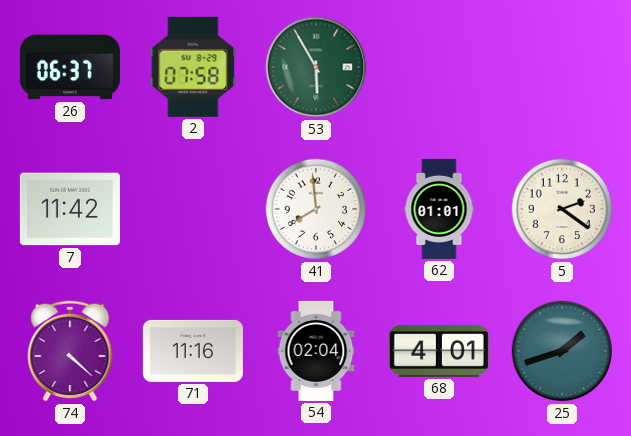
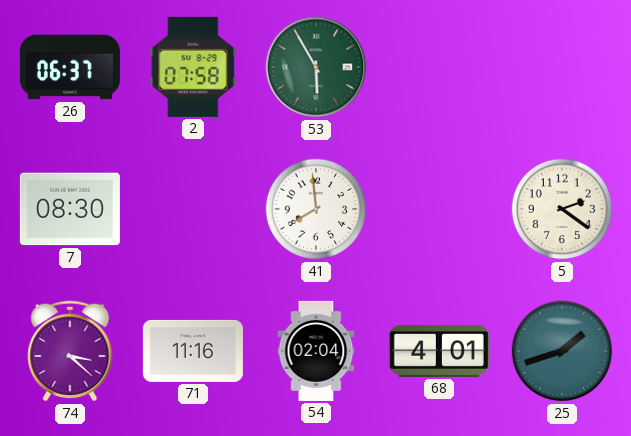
7: 11:42 -> 08:30
62: 01:01 -> none
74: 4:22 -> 3:22
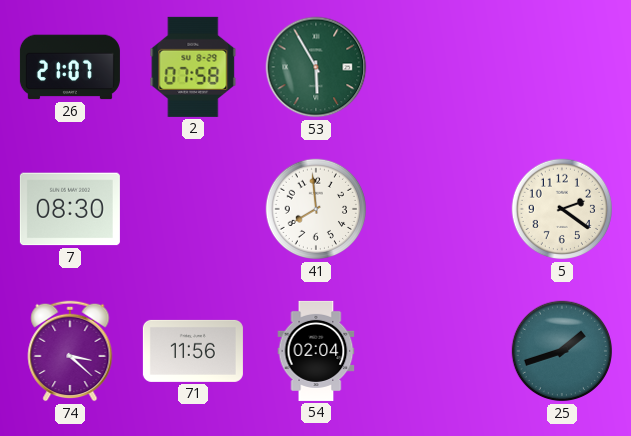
26: 06:37 -> 21:07
71: 11:16 -> 11:56
68: 4:01 -> none
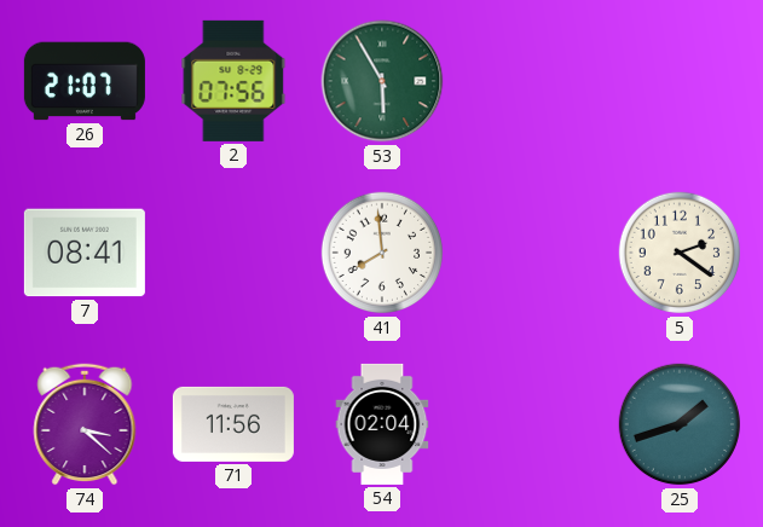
2: 07:58 -> 07:56
7: 08:30 -> 08:41
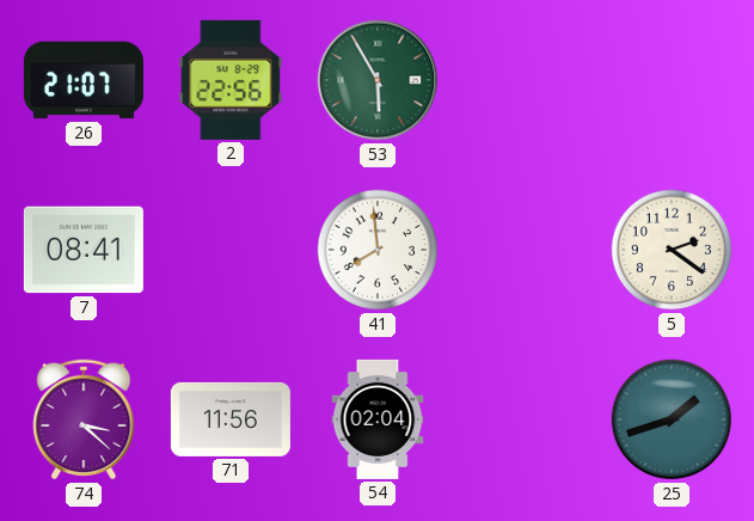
2: 07:56 -> 22:56
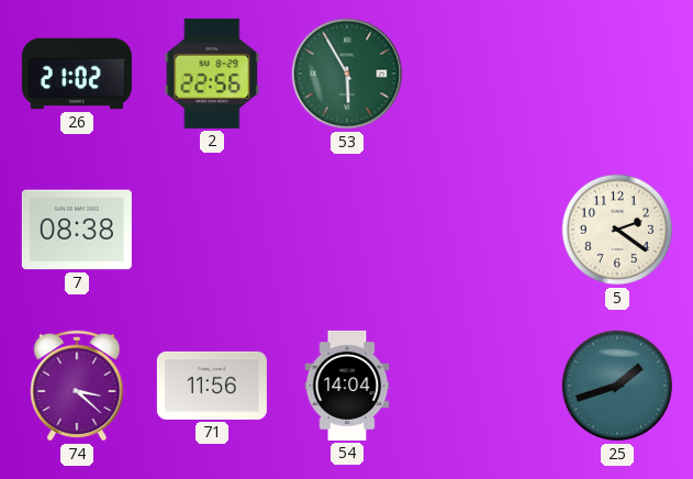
26: 21:07 -> 21:02
7: 08:41 -> 08:38
41: 7:59 -> none
54: 02:04 -> 14:04
